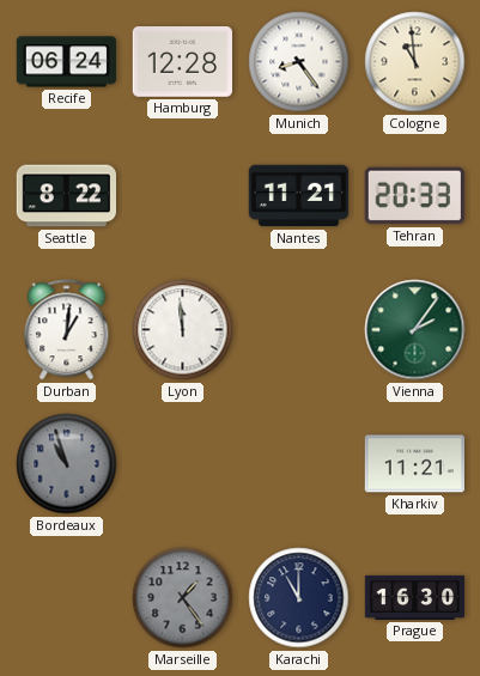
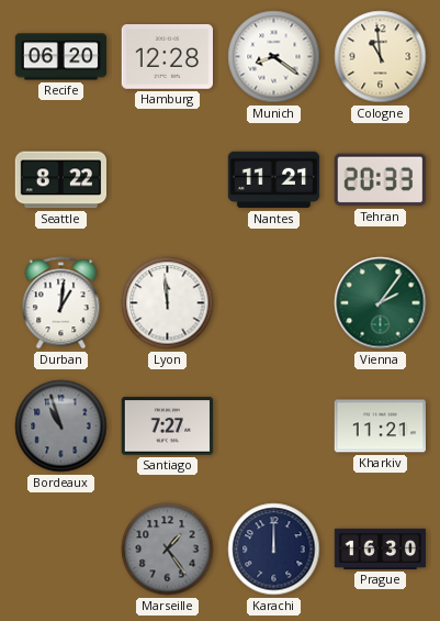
Recife: 06:24 -> 06:20
Munich: 8:24 -> 8:21
Santiago: none -> 7:27
Karachi: 11:00 -> 12:00
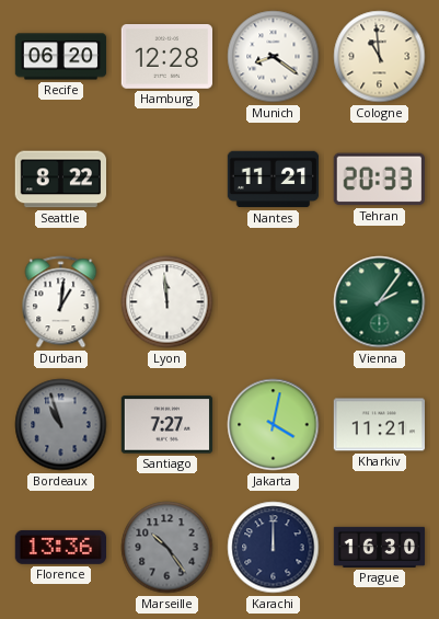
Jakarta: none -> 4:02
Florence: none -> 13:36
Marseille: 1:24 -> 10:24
